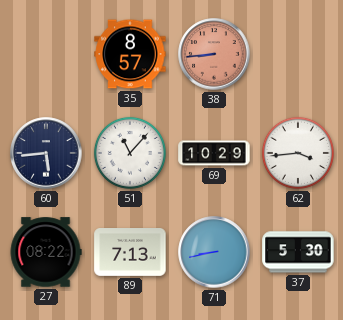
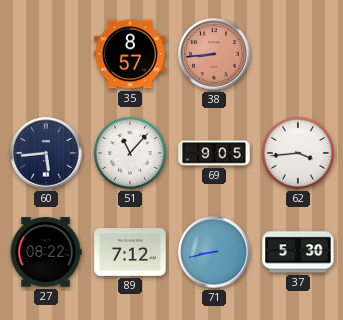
69: 10:29 -> 9:05
89: 7:13 -> 7:12
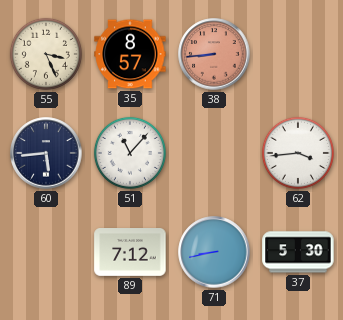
55: none -> 3:26
69: 9:05 -> none
27: 08:22 -> none
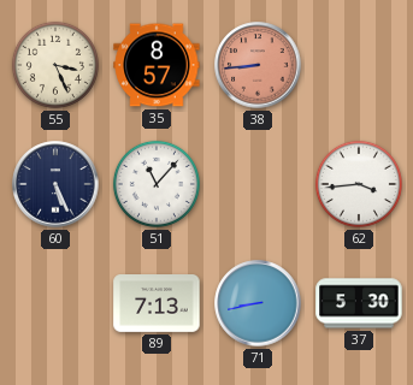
60: 5:44 -> 5:26
89: 7:12 -> 7:13
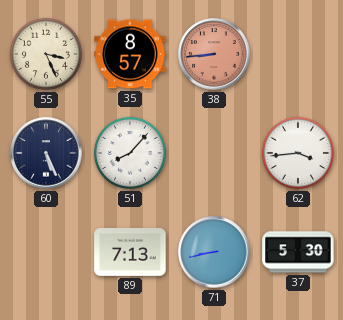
51: 11:07 -> 8:07
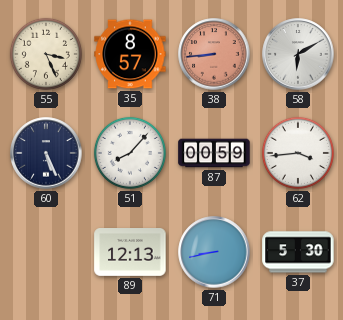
58: none -> 6:10
87: none -> 00:59
89: 7:13 -> 12:13
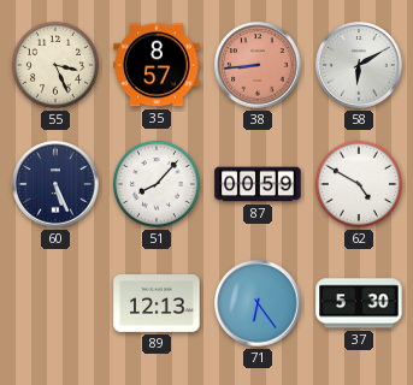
62: 3:44 -> 4:50
71: 8:43 -> 6:24
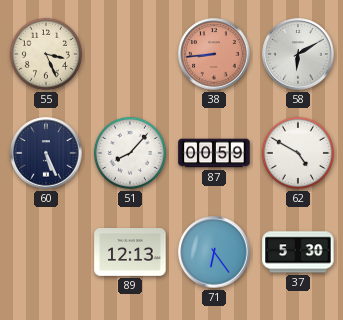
35: 8:57 -> none
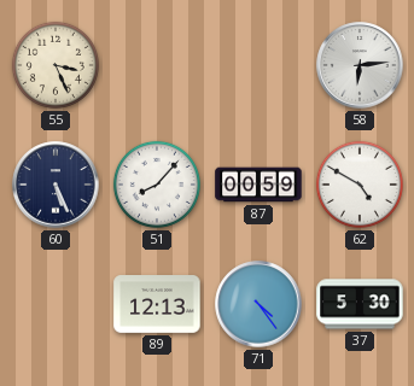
38: 8:44 -> none
58: 6:10 -> 6:14
71: 6:24 -> 4:24
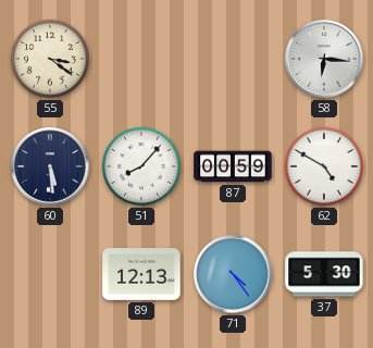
55: 3:26 -> 3:21
58: 6:14 -> 6:16
60: 5:26 -> 5:29
